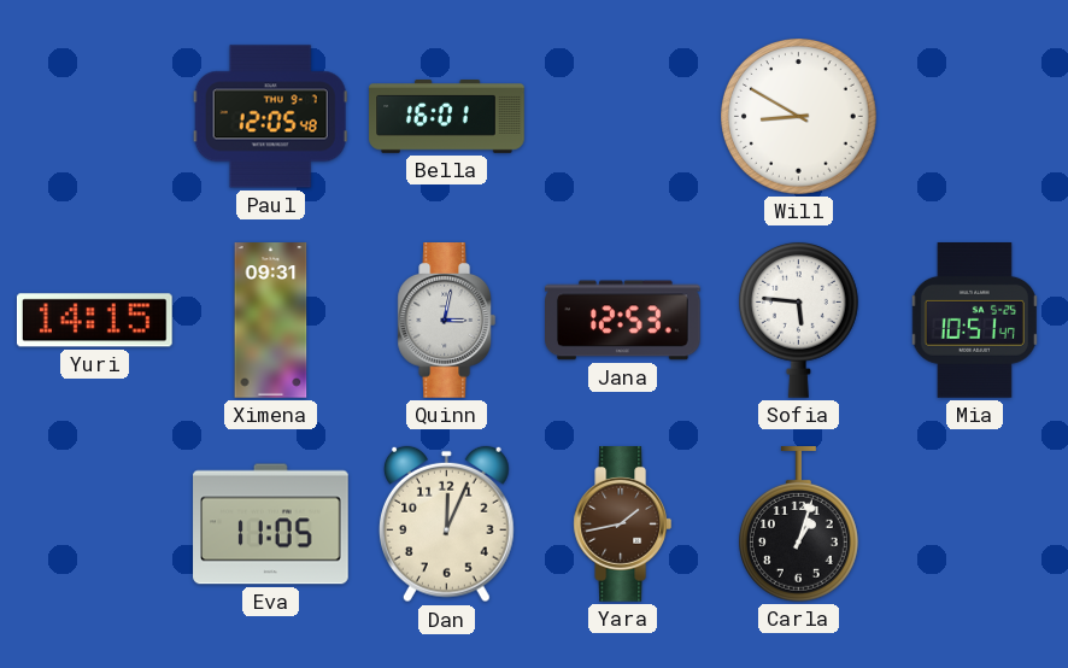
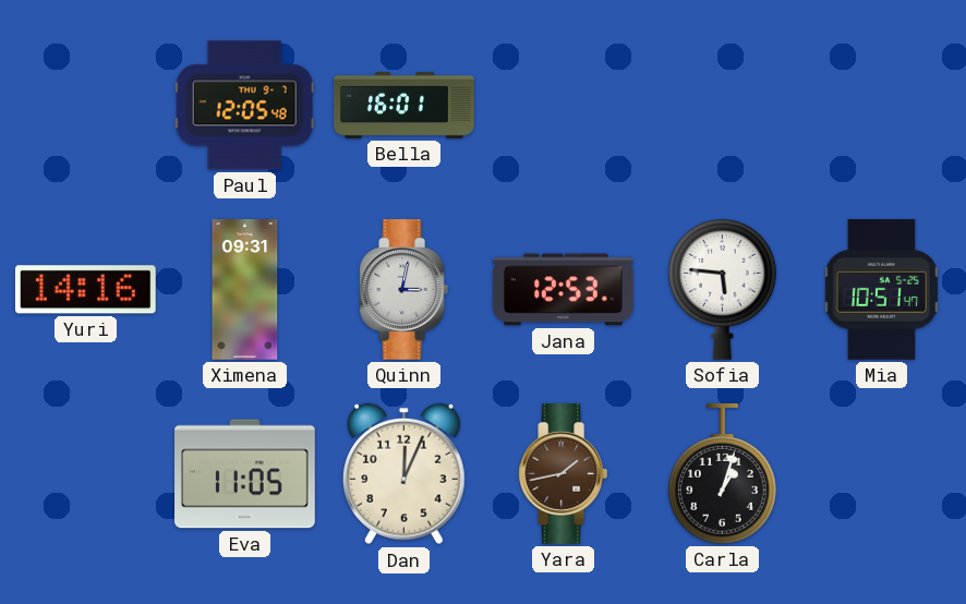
Will: 8:50 -> none
Yuri: 14:15 -> 14:16
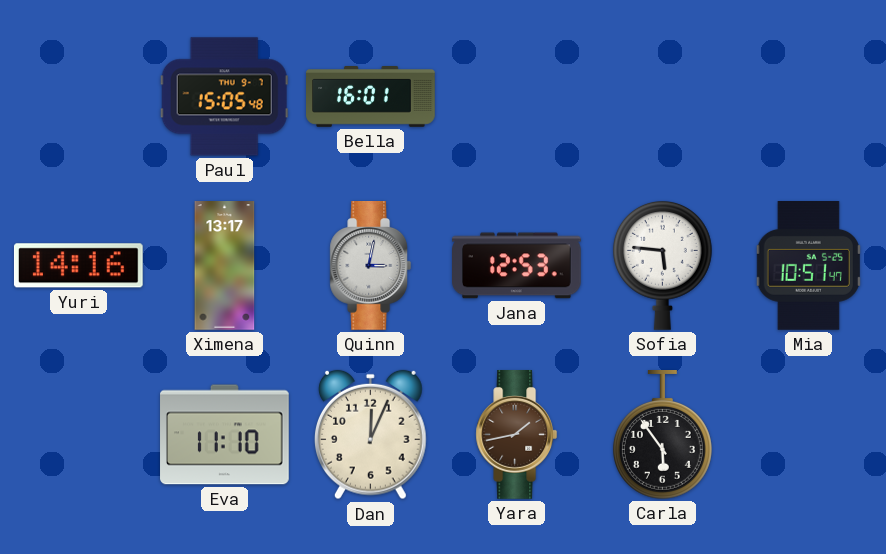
Paul: 12:05 -> 15:05
Ximena: 09:31 -> 13:17
Eva: 11:05 -> 11:10
Carla: 1:03 -> 5:54
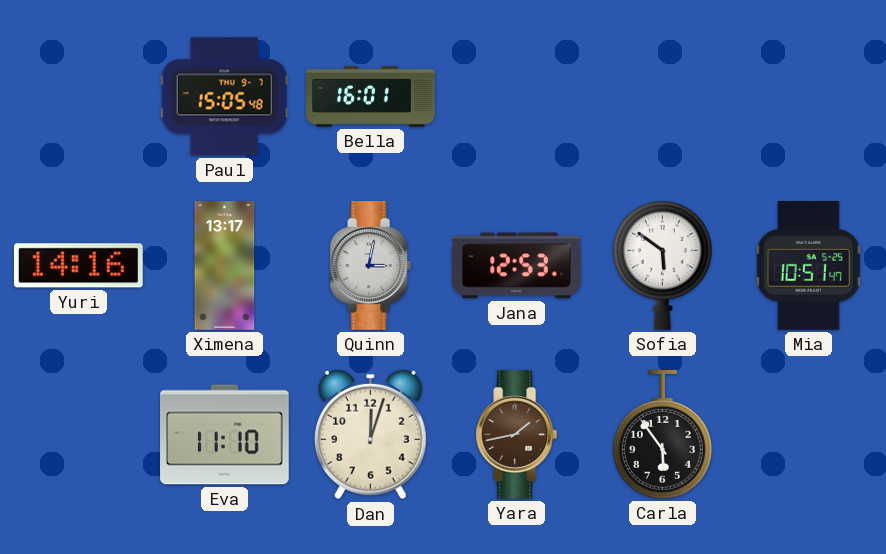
Sofia: 5:46 -> 5:51
Dan: 12:04 -> 12:03
